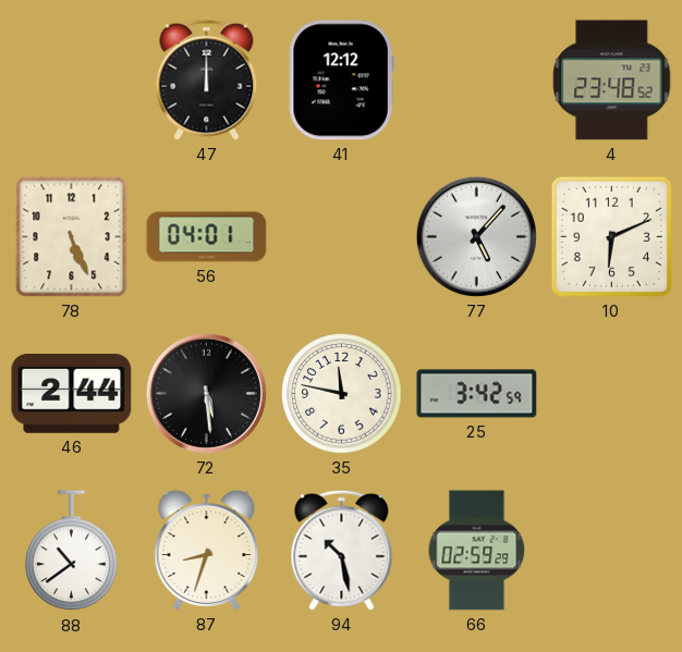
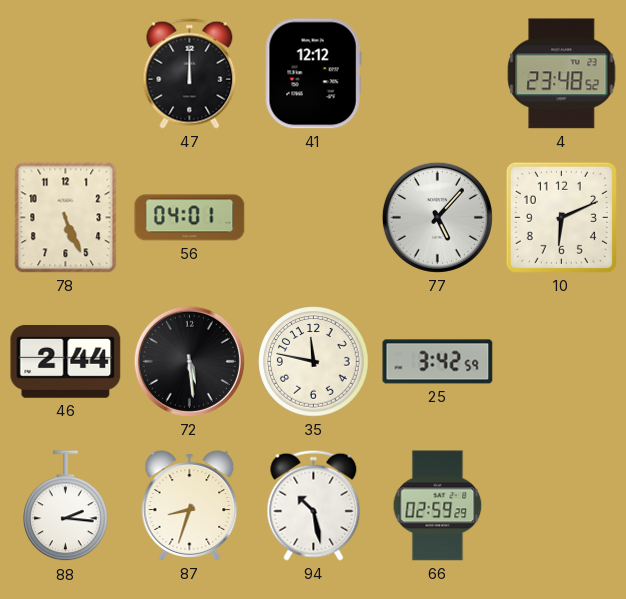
88: 10:39 -> 2:16
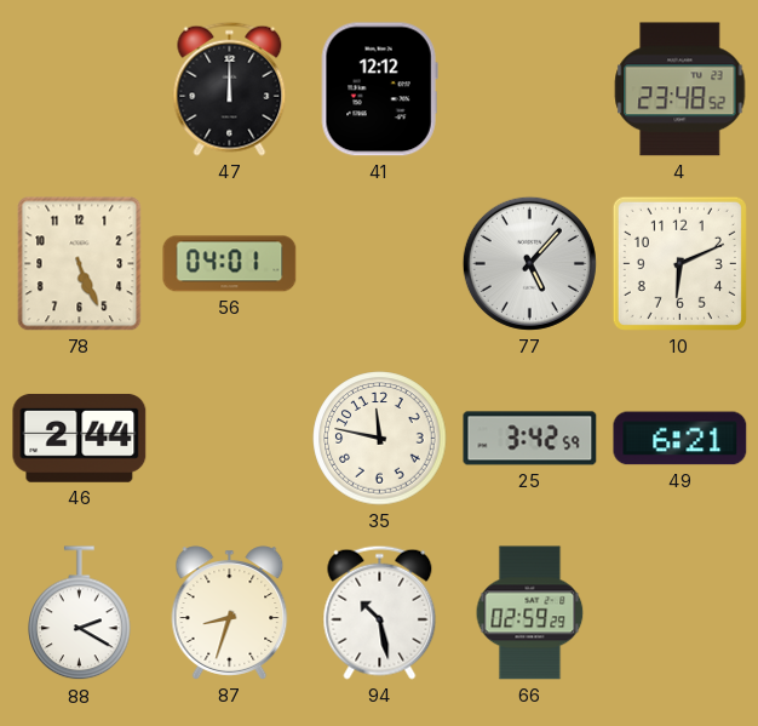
72: 5:29 -> none
49: none -> 6:21
88: 2:16 -> 2:20
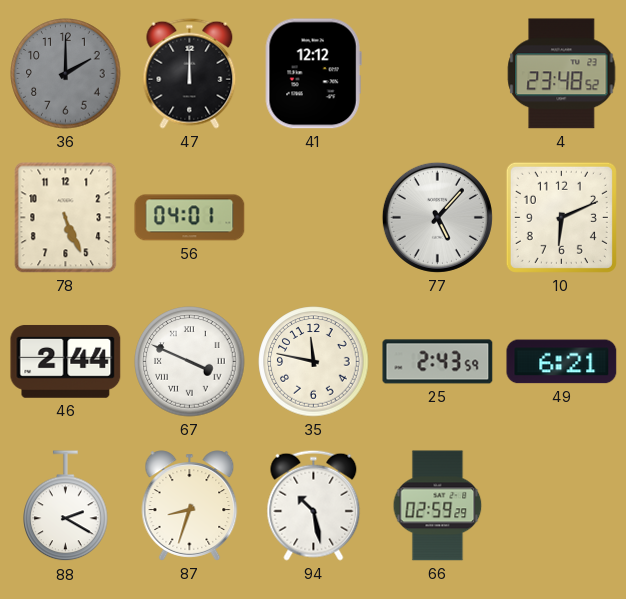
36: none -> 2:00
67: none -> 3:49
25: 3:42 -> 2:43
